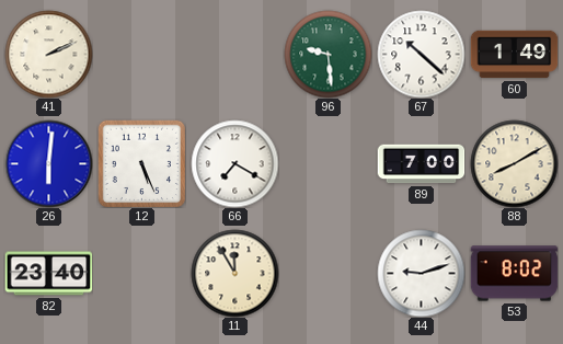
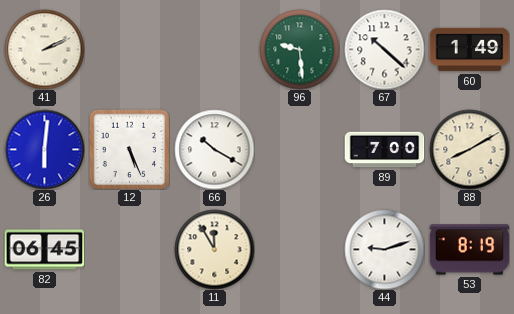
66: 7:20 -> 10:20
82: 23:40 -> 06:45
53: 8:02 -> 8:19
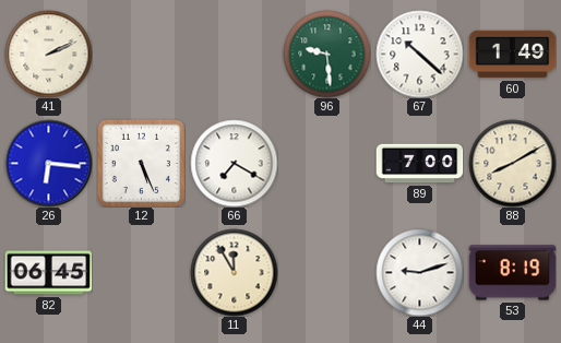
26: 6:01 -> 6:16
66: 10:20 -> 7:20
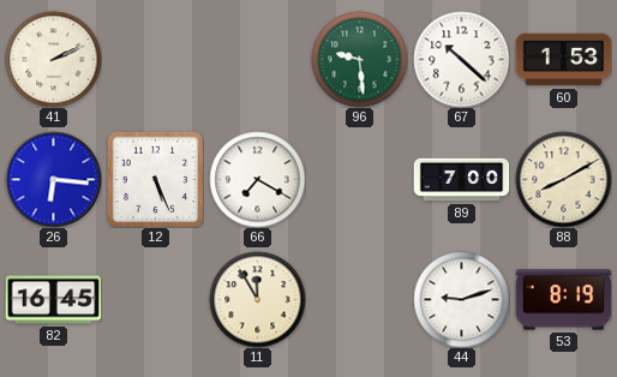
60: 1:49 -> 1:53
82: 06:45 -> 16:45
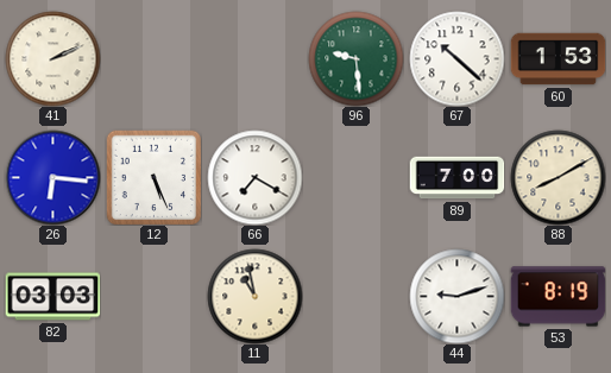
82: 16:45 -> 03:03
11: 11:55 -> 10:58
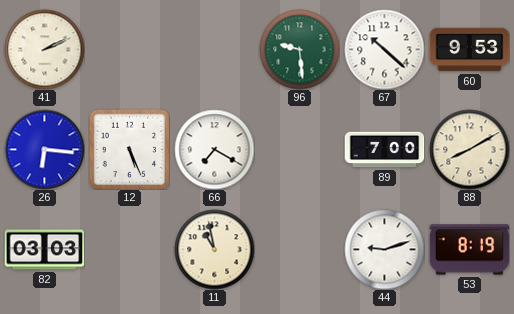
60: 1:53 -> 9:53
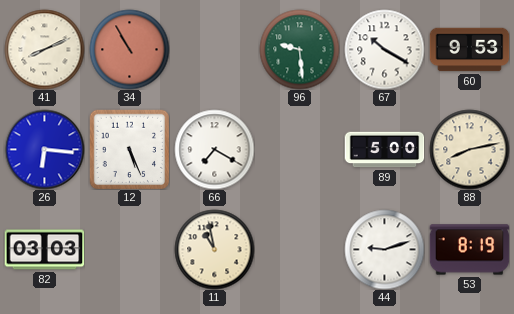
41: 2:11 -> 8:11
34: none -> 10:55
67: 10:22 -> 10:20
89: 7:00 -> 5:00
88: 8:10 -> 8:13
